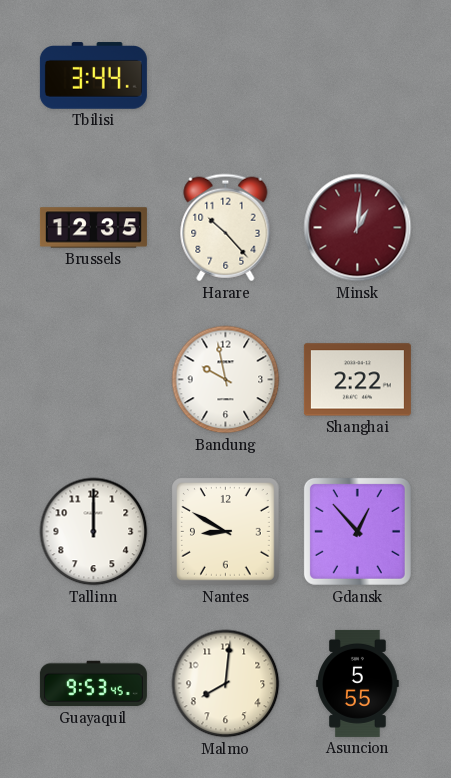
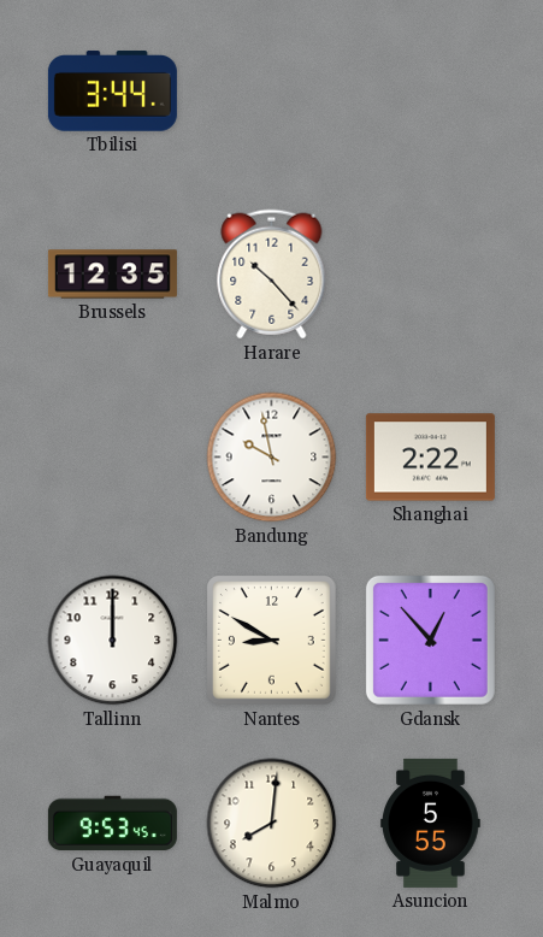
Minsk: 1:01 -> none
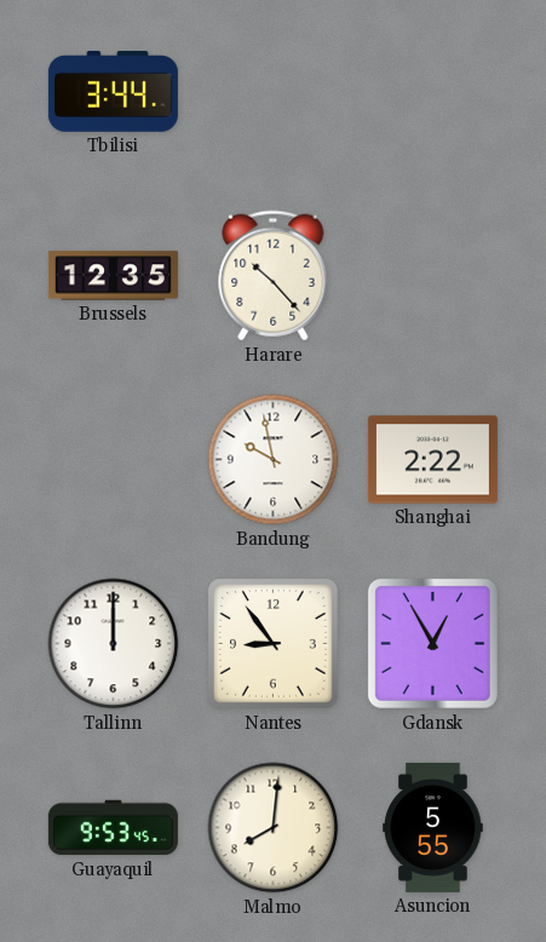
Nantes: 8:50 -> 8:54
Gdansk: 12:53 -> 12:55
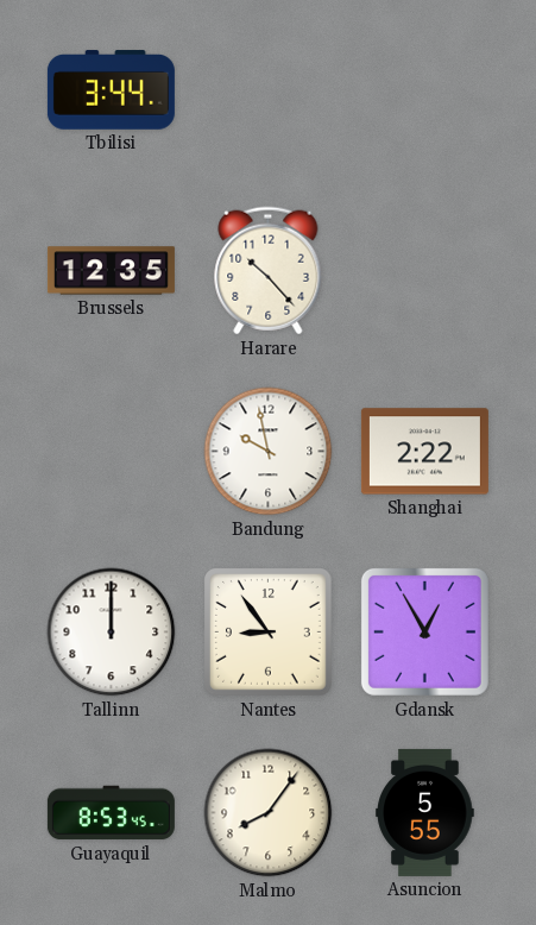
Guayaquil: 9:53 -> 8:53
Malmo: 8:01 -> 8:06
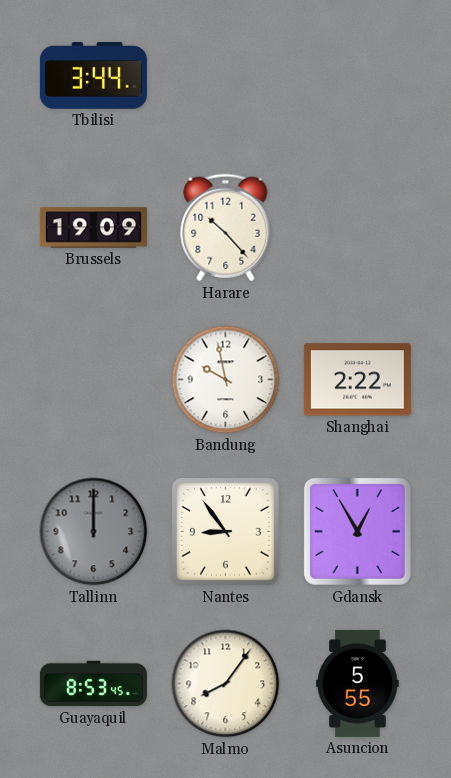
Brussels: 12:35 -> 19:09
Tallinn dial: white -> grey
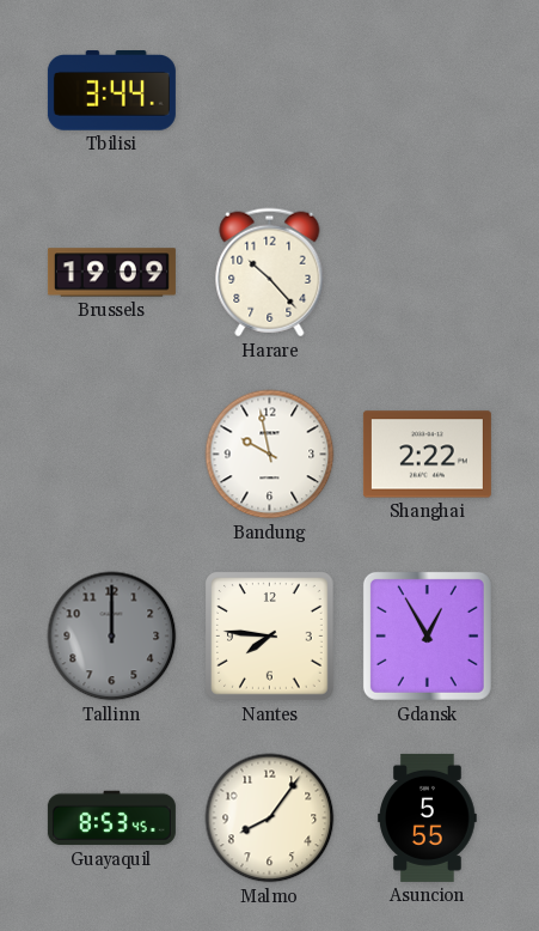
Nantes: 8:54 -> 7:46
